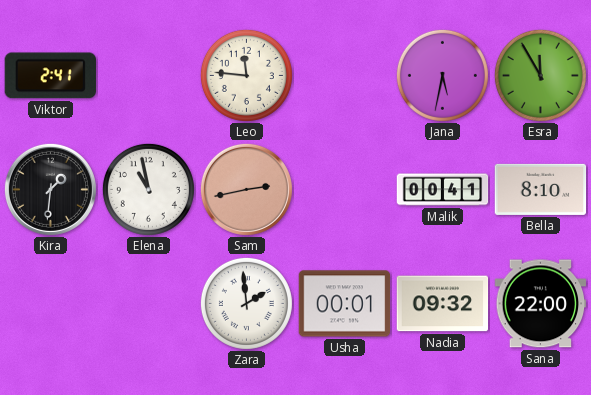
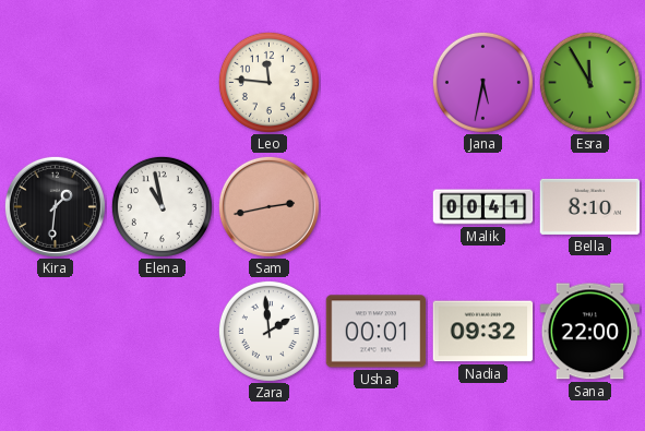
Viktor: 2:41 -> none
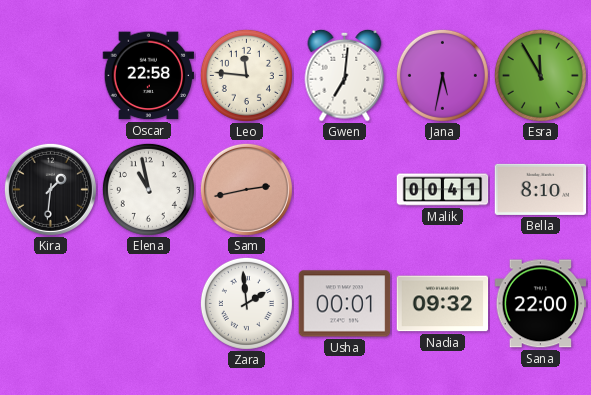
Oscar: none -> 22:58
Gwen: none -> 7:01
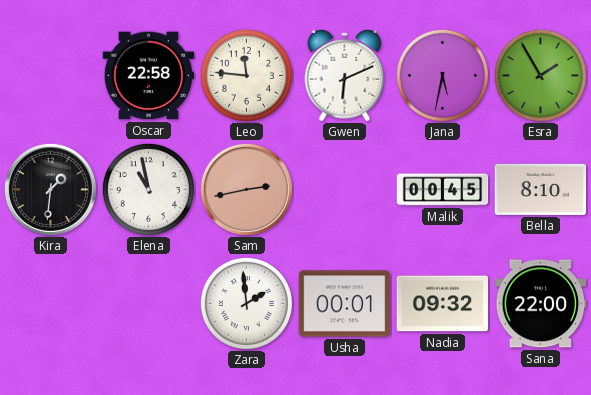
Gwen: 7:01 -> 6:11
Esra: 11:55 -> 1:55
Malik: 00:41 -> 00:45
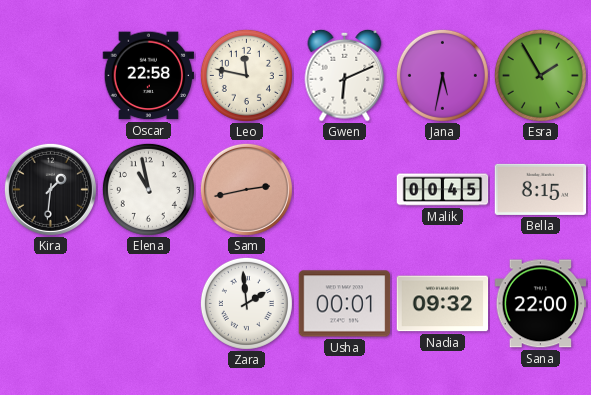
Leo: 11:46 -> 11:47
Bella: 8:10 -> 8:15
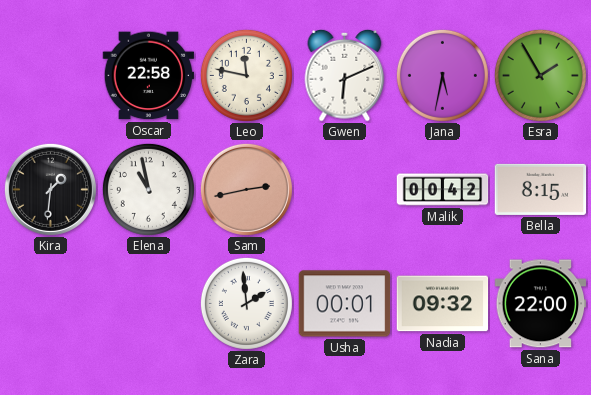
Malik: 00:45 -> 00:42
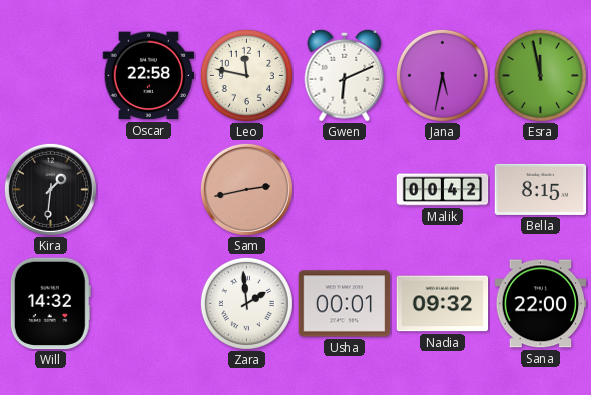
Esra: 1:55 -> 11:58
Elena: 10:58 -> none
Will: none -> 14:32
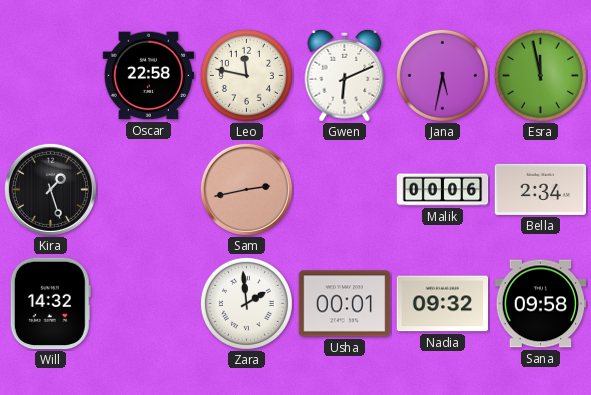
Kira: 1:31 -> 1:27
Malik: 00:42 -> 00:06
Bella: 8:15 -> 2:34
Sana: 22:00 -> 09:58
